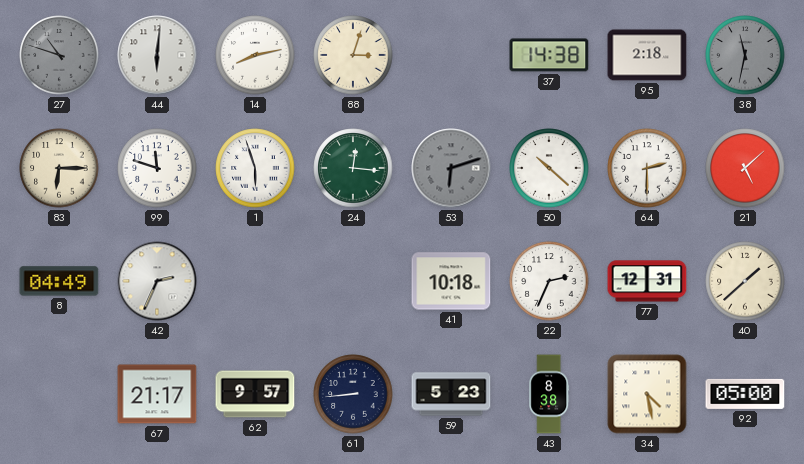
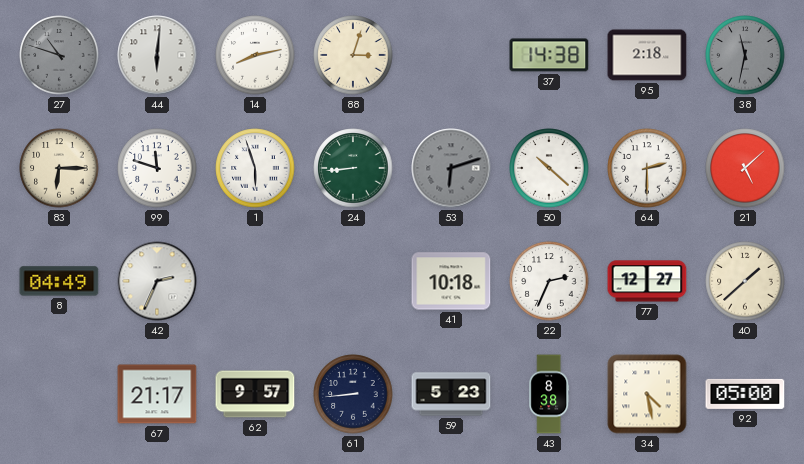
24: 12:16 -> 8:44
77: 12:31 -> 12:27
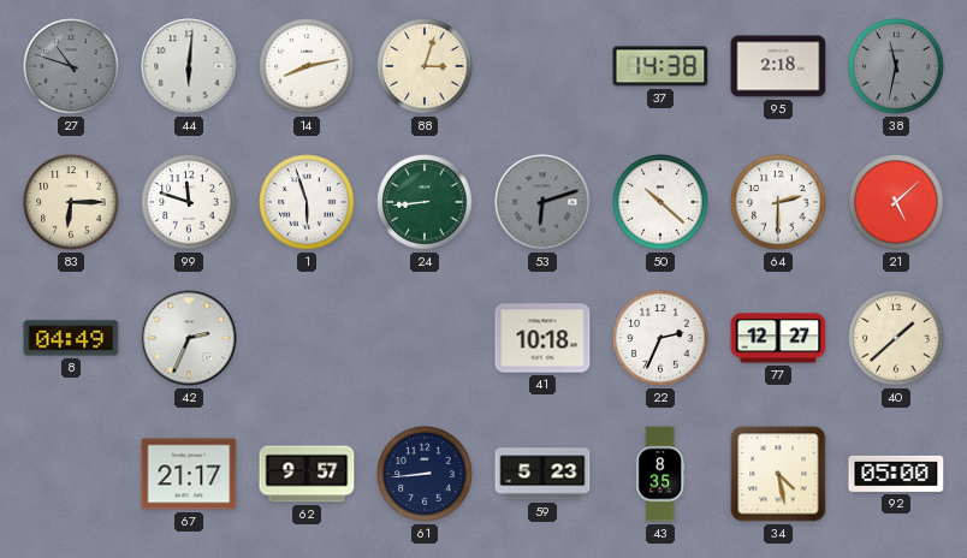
43: 8:38 -> 8:35
